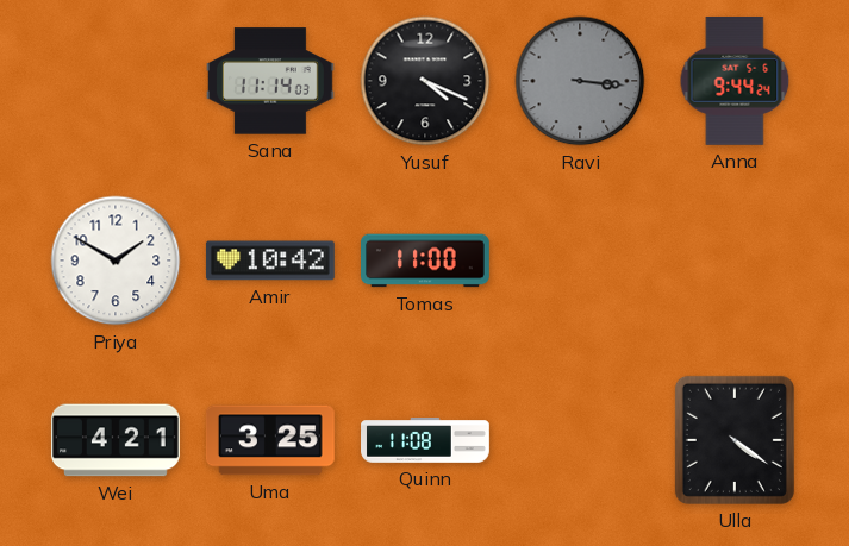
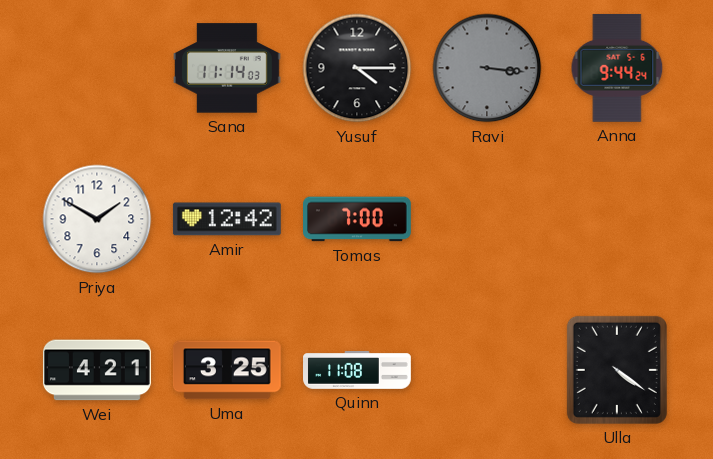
Yusuf: 4:19 -> 4:15
Amir: 10:42 -> 12:42
Tomas: 11:00 -> 7:00
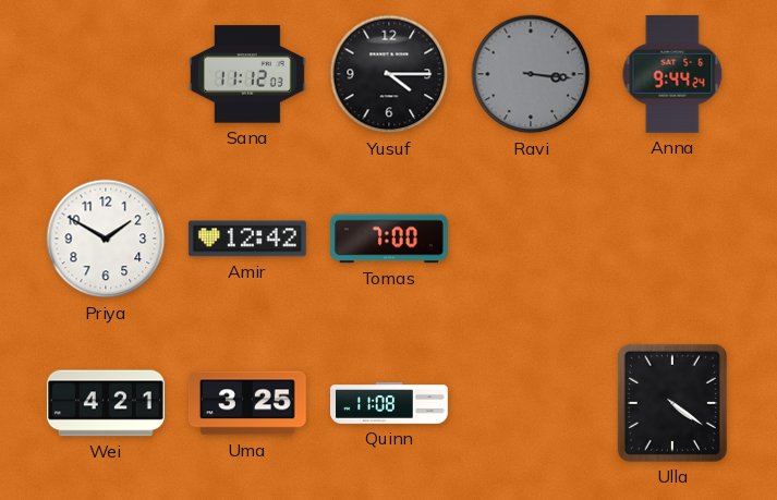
Sana: 11:14 -> 11:12
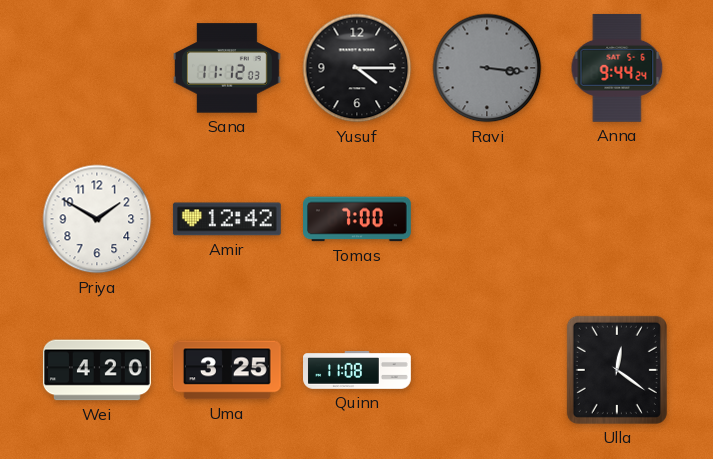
Wei: 4:21 -> 4:20
Ulla: 4:21 -> 12:21
